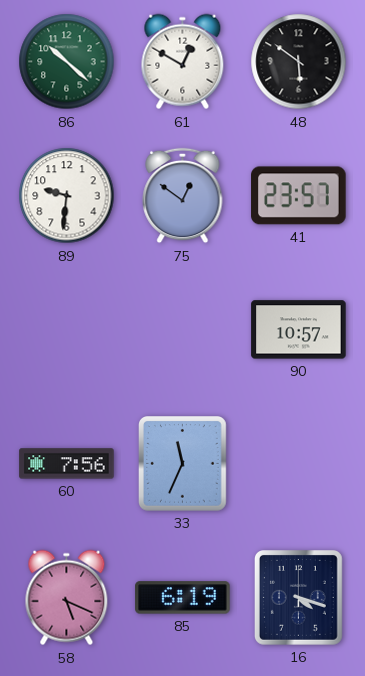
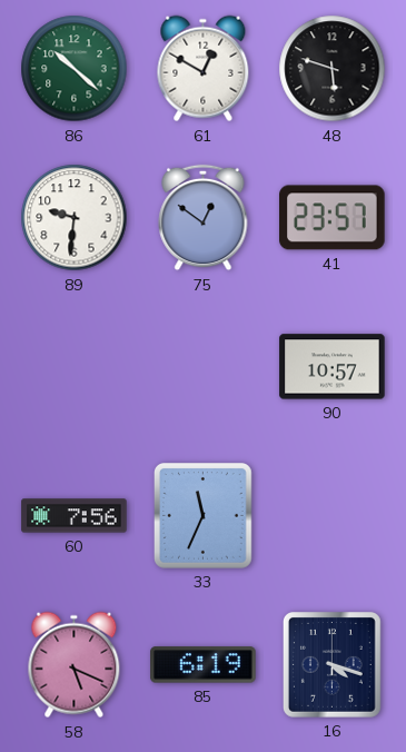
48: 5:51 -> 5:48
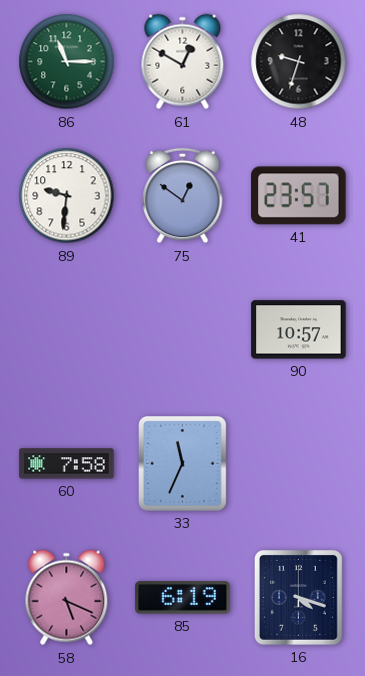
86: 10:22 -> 11:15
48: 5:48 -> 9:33
60: 7:56 -> 7:58
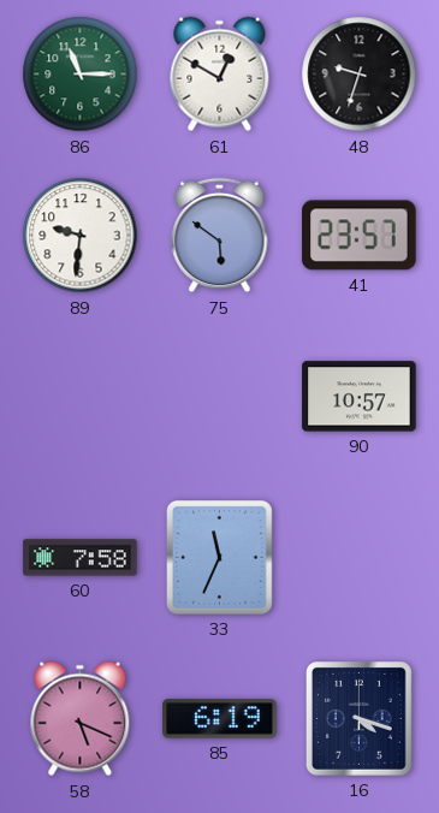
75: 12:51 -> 5:51
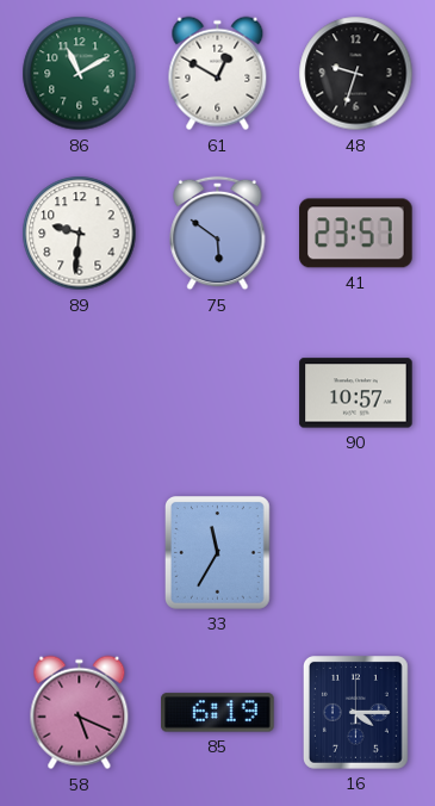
86: 11:15 -> 11:10
60: 7:58 -> none
33: 11:34 -> 11:35
16: 4:18 -> 4:15
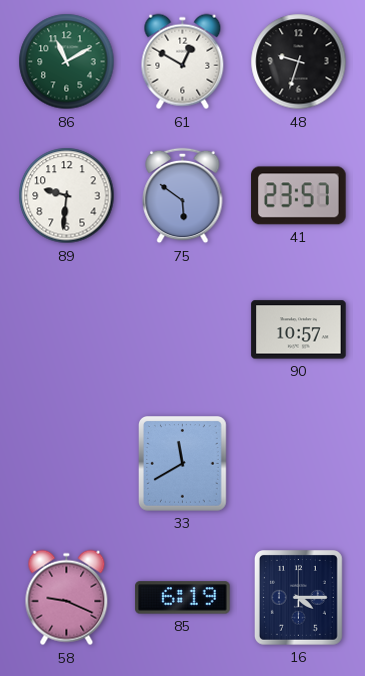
33: 11:35 -> 11:40
58: 5:19 -> 9:19
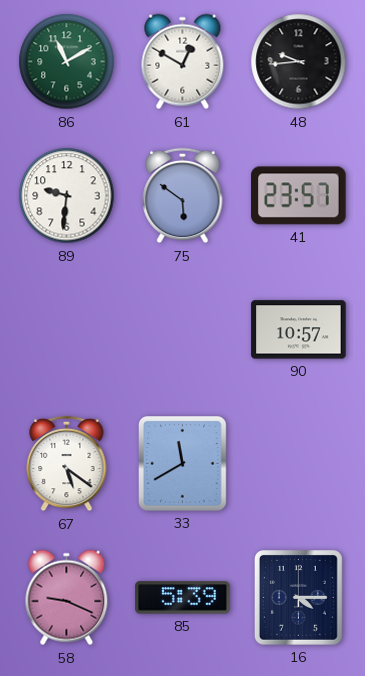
48: 9:33 -> 9:44
67: none -> 5:21
85: 6:19 -> 5:39
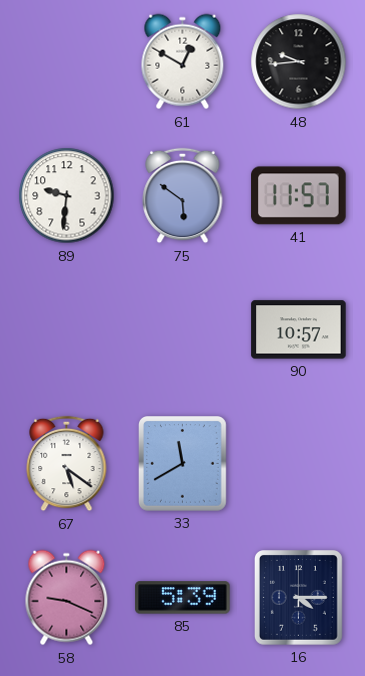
86: 11:10 -> none
41: 23:57 -> 11:57
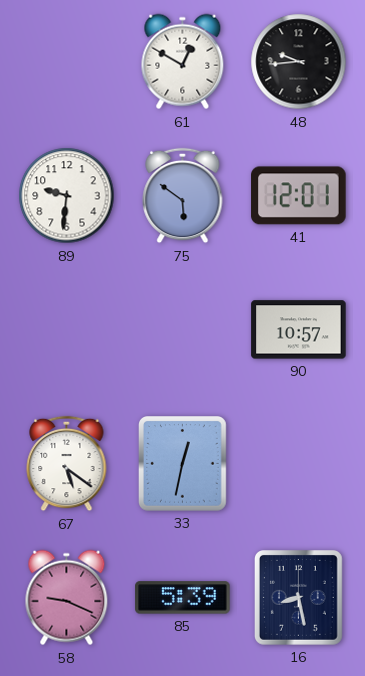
41: 11:57 -> 12:01
33: 11:40 -> 12:32
16: 4:15 -> 8:28
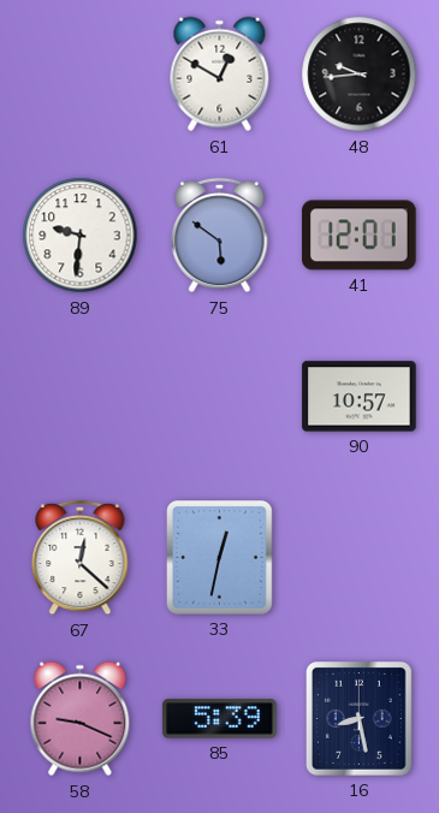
67: 5:21 -> 12:22
